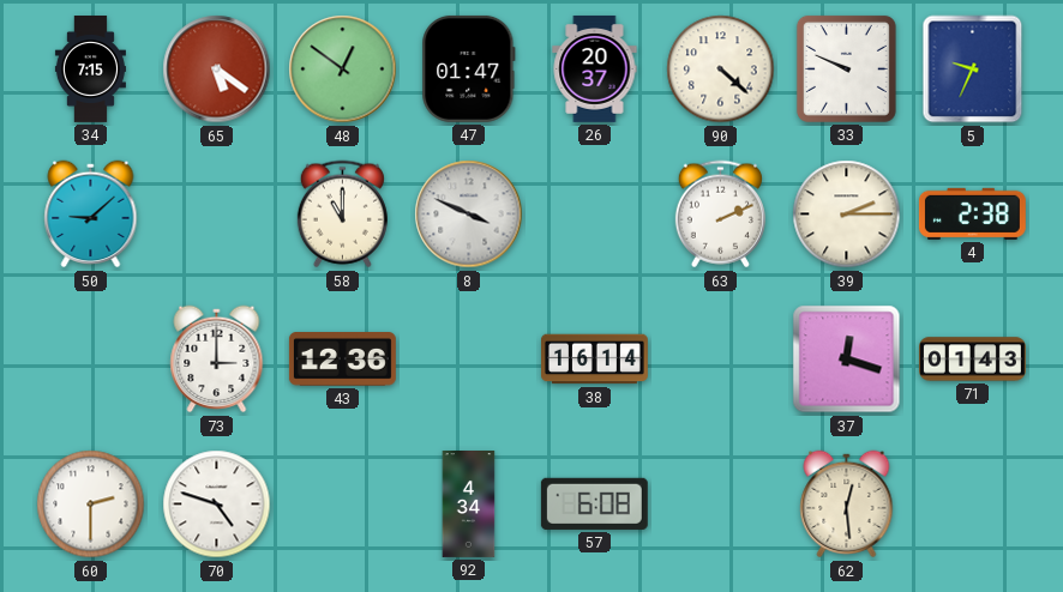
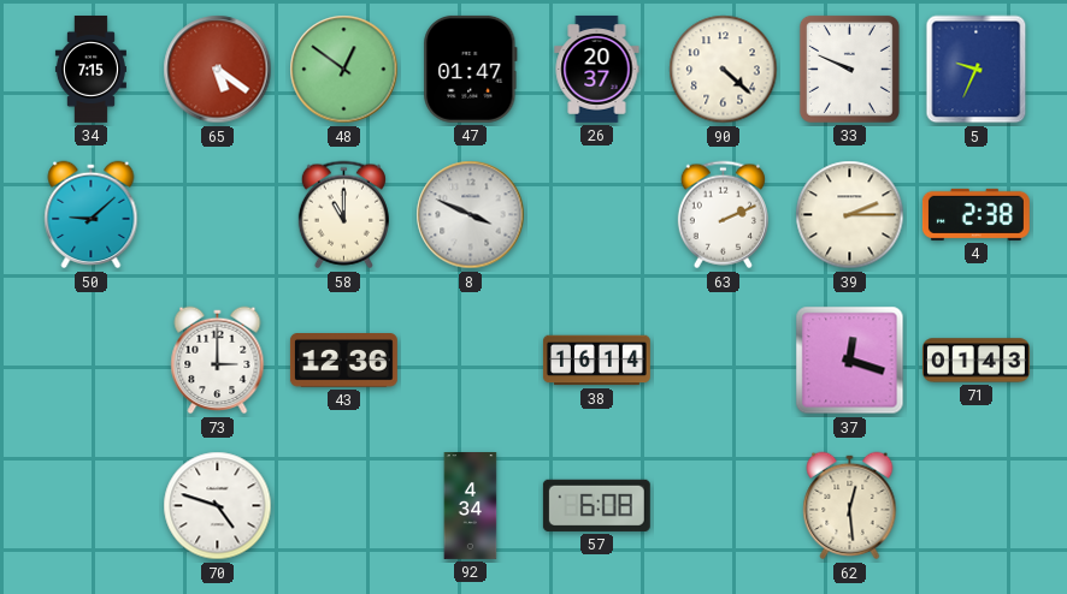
60: 2:30 -> none
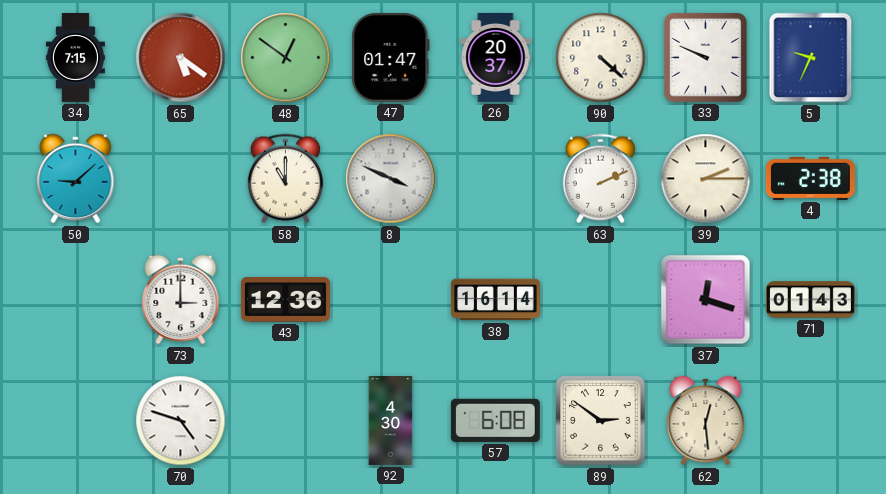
92: 4:34 -> 4:30
89: none -> 2:51
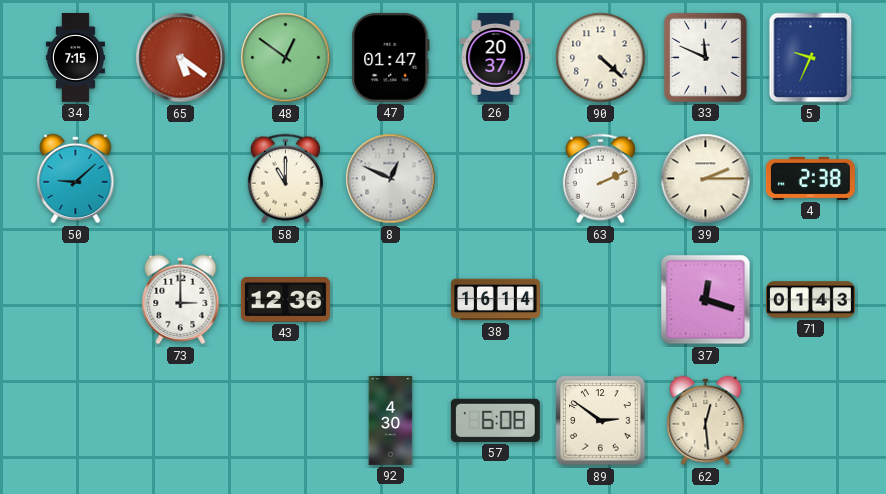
33: 9:49 -> 11:49
8: 3:49 -> 12:49
70: 4:48 -> none
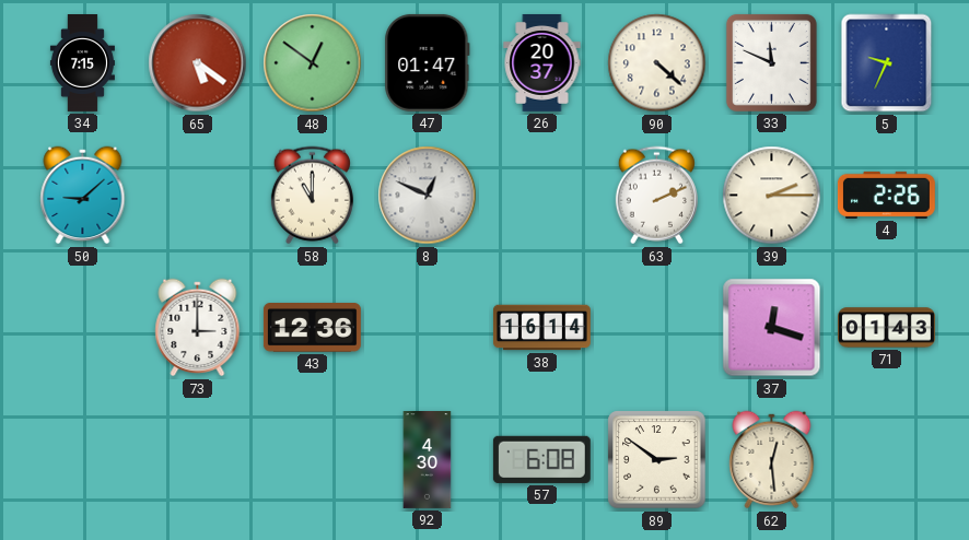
4: 2:38 -> 2:26
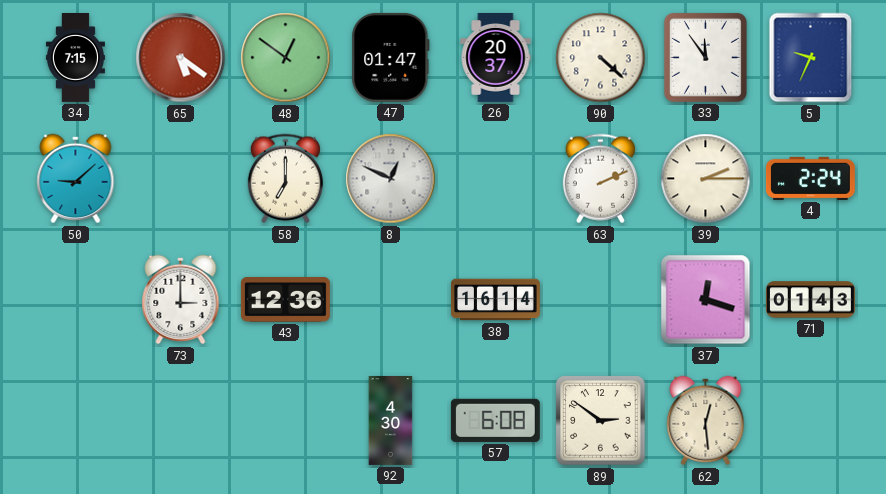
33: 11:49 -> 11:54
58: 11:00 -> 7:00
4: 2:26 -> 2:24
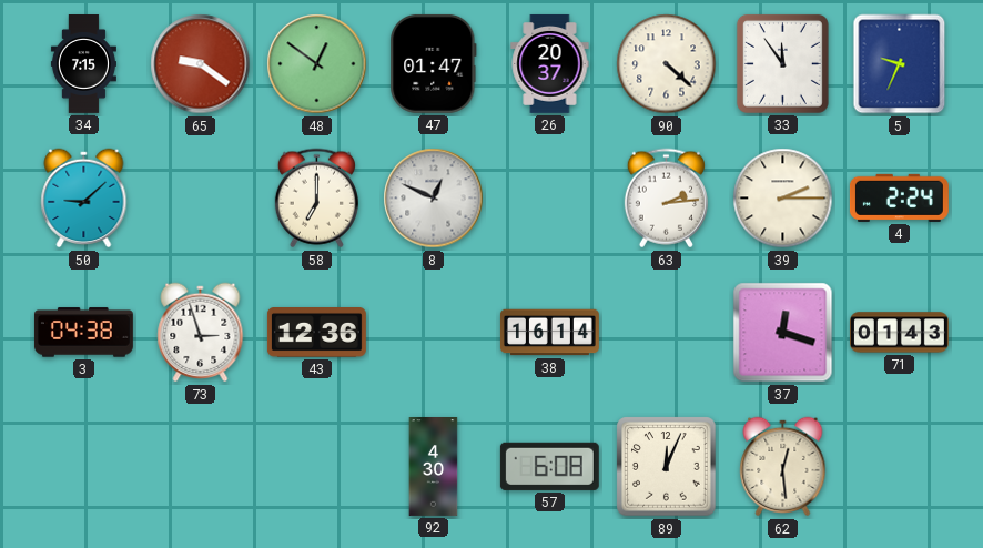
65: 5:21 -> 9:21
63: 2:11 -> 2:14
3: none -> 04:38
73: 3:00 -> 2:57
89: 2:51 -> 12:04
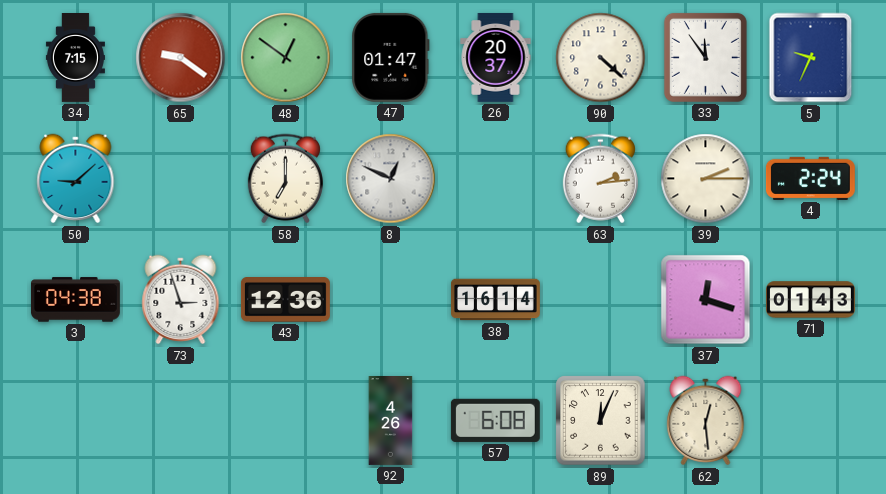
92: 4:30 -> 4:26
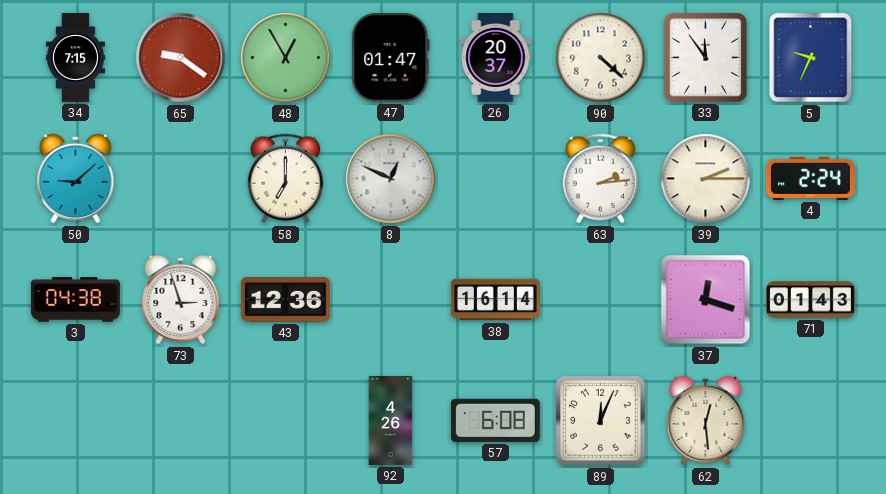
48: 12:51 -> 12:55
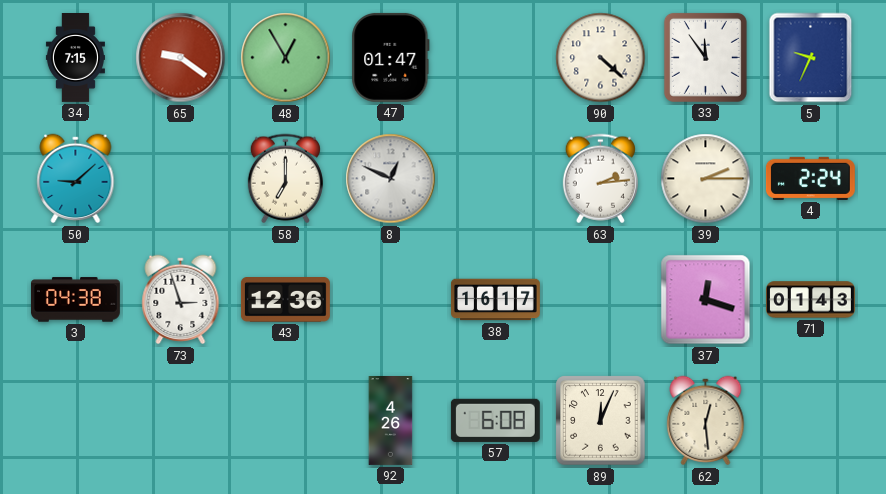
26: 20:37 -> none
38: 16:14 -> 16:17
